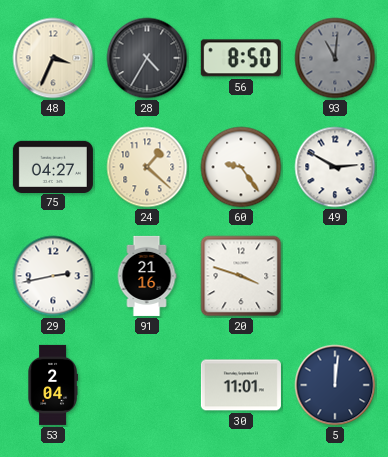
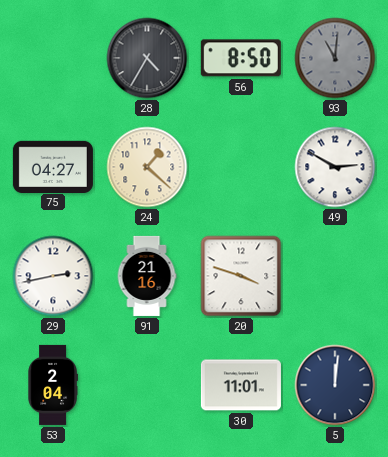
48: 3:34 -> none
60: 9:24 -> none
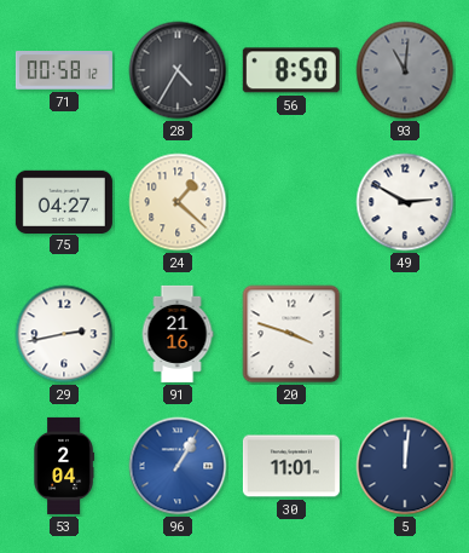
71: none -> 00:58
96: none -> 1:05
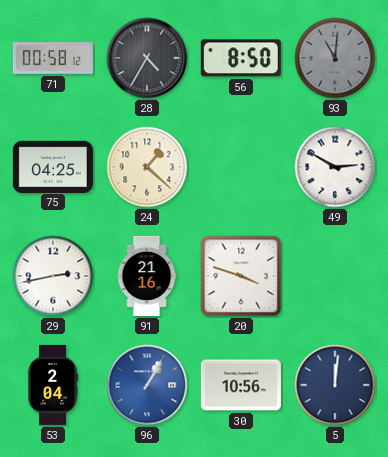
75: 04:27 -> 04:25
30: 11:01 -> 10:56
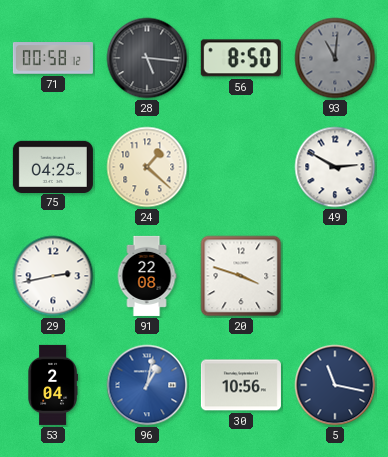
28: 4:35 -> 5:16
91: 21:16 -> 22:08
96: 1:05 -> 1:02
5: 12:01 -> 11:17
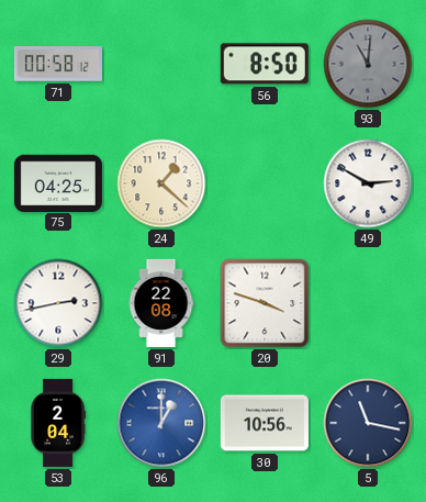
28: 5:16 -> none
96: 1:02 -> 1:00
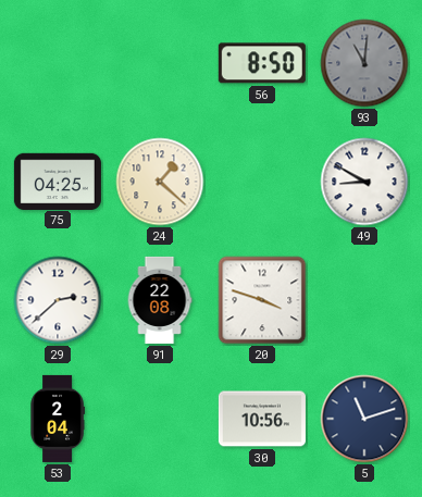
71: 00:58 -> none
49: 2:50 -> 8:50
29: 2:43 -> 2:38
96: 1:00 -> none
5: 11:17 -> 11:12
